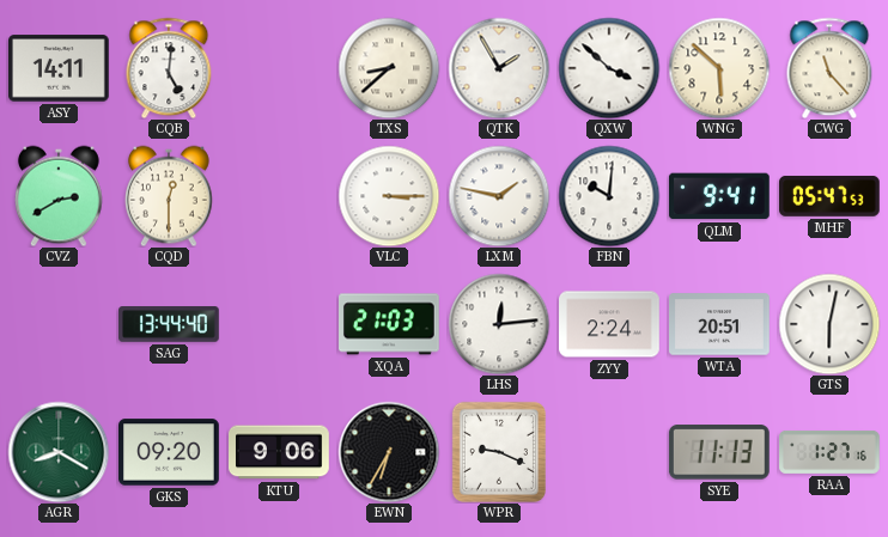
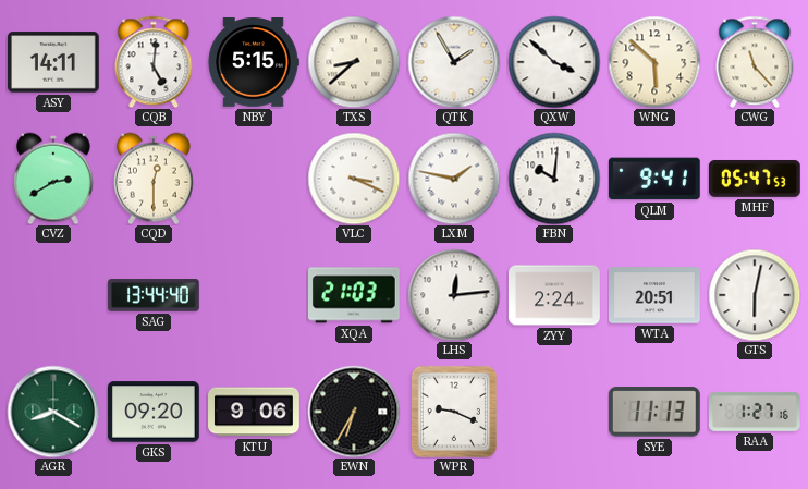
NBY: none -> 5:15
VLC: 3:15 -> 3:19
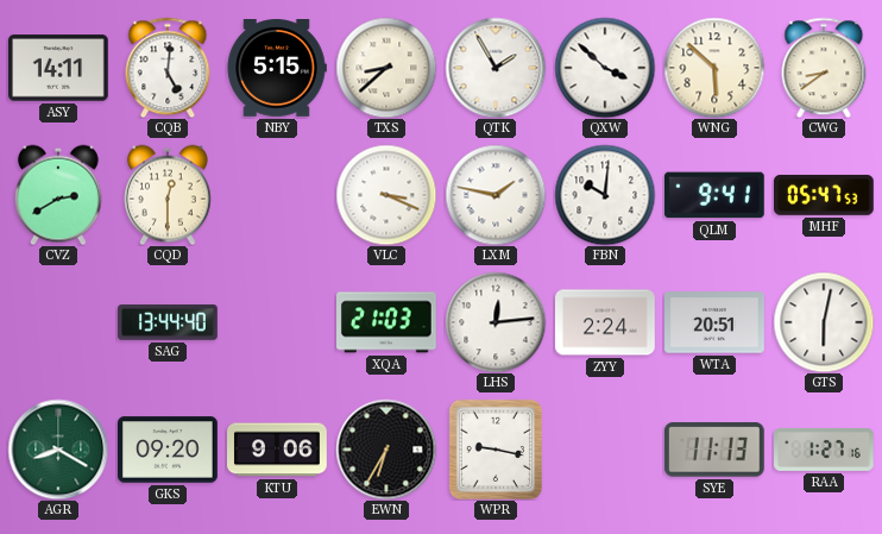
CWG: 11:23 -> 8:39
WPR: 9:19 -> 9:17
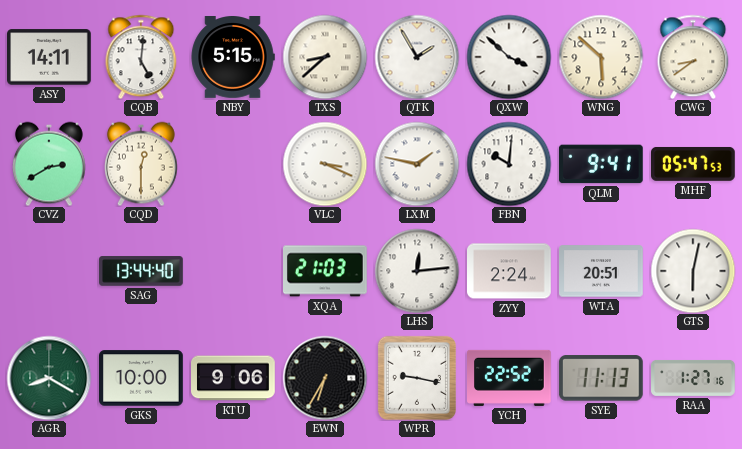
GKS: 09:20 -> 10:00
YCH: none -> 22:52
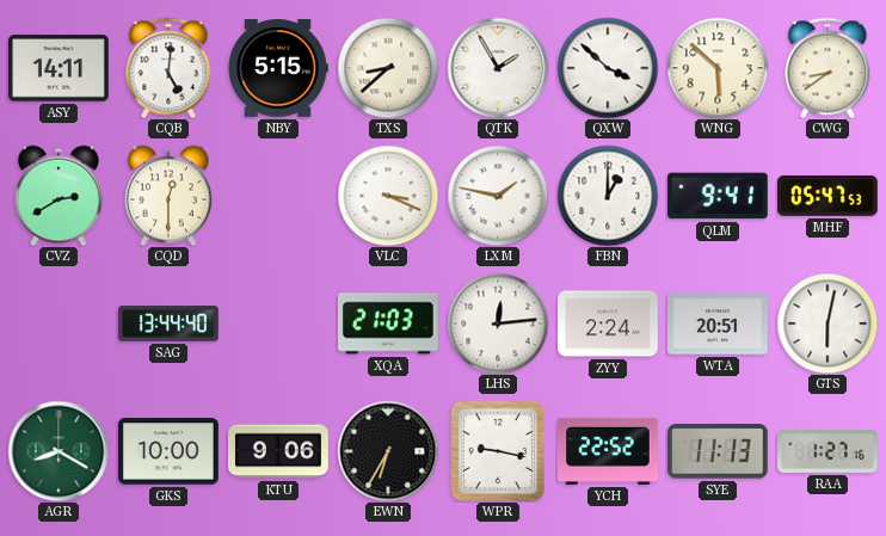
FBN: 10:01 -> 1:00
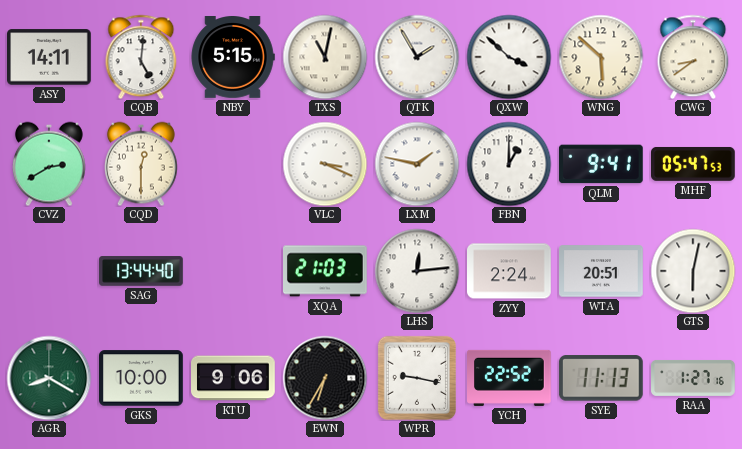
TXS: 8:38 -> 11:02
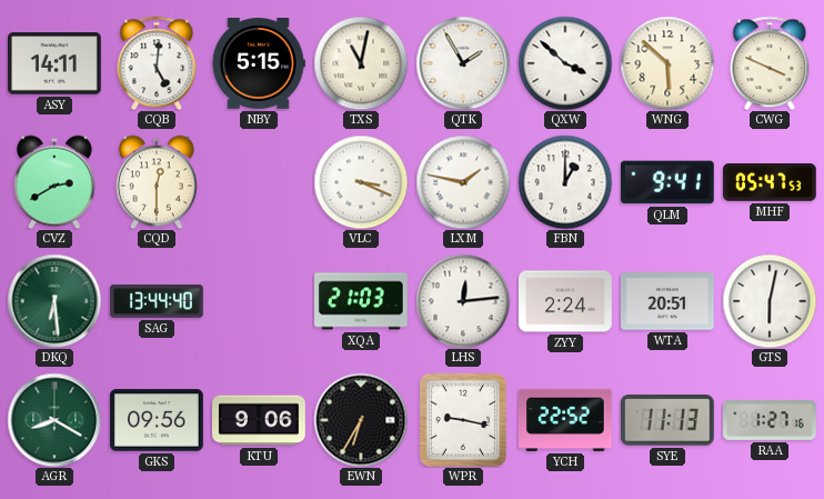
CWG: 8:39 -> 3:49
DKQ: none -> 6:29
GKS: 10:00 -> 09:56
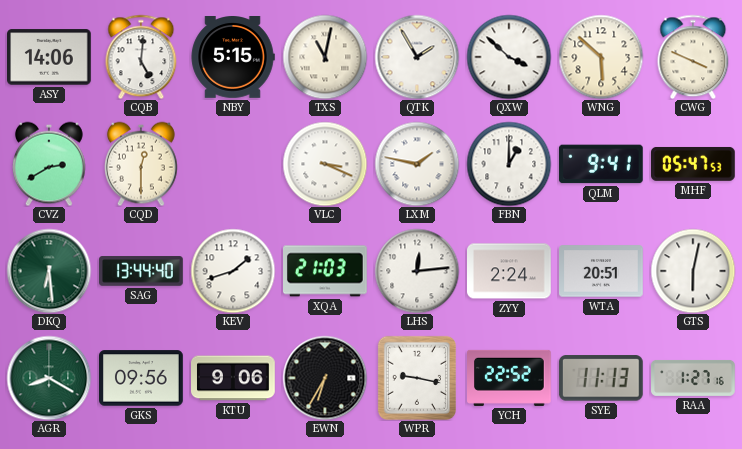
ASY: 14:11 -> 14:06
KEV: none -> 1:42
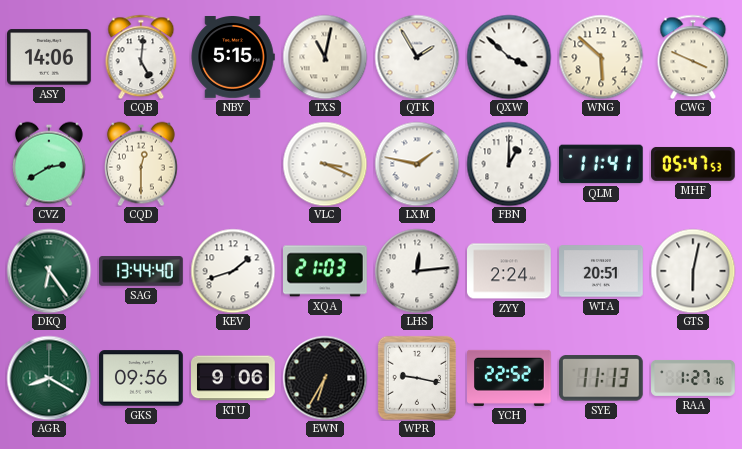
QLM: 9:41 -> 11:41
DKQ: 6:29 -> 6:24
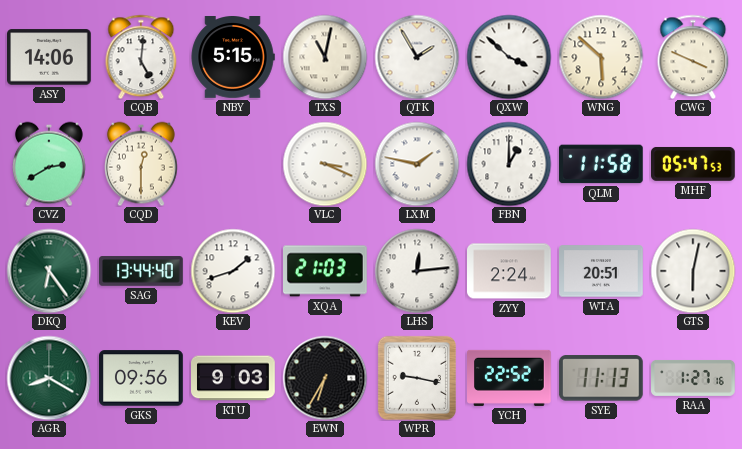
QLM: 11:41 -> 11:58
KTU: 9:06 -> 9:03
